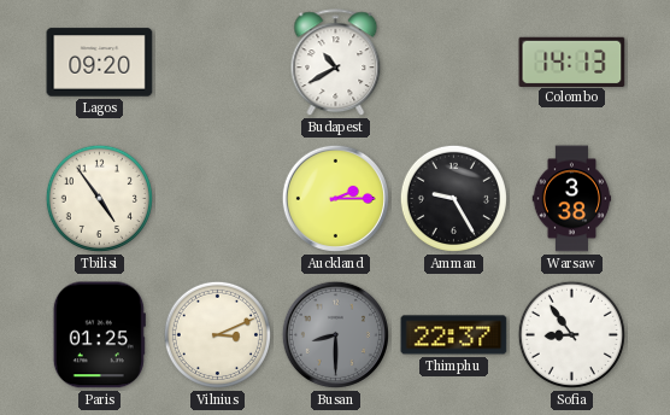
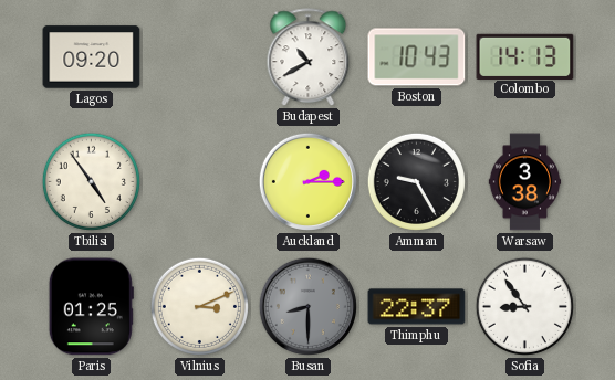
Boston: none -> 10:43
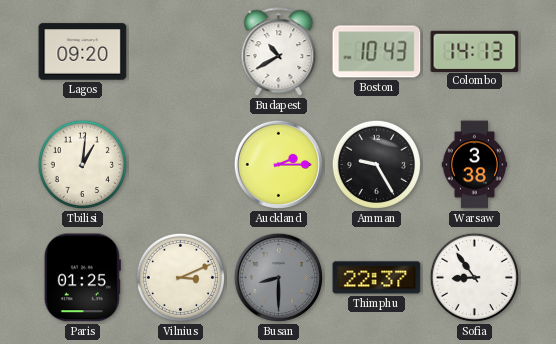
Tbilisi: 4:54 -> 1:01
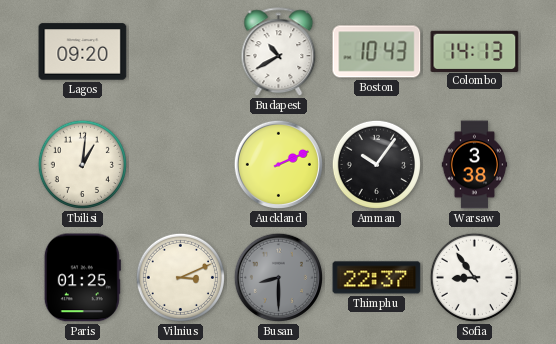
Auckland: 2:15 -> 2:11
Amman: 9:25 -> 10:06
